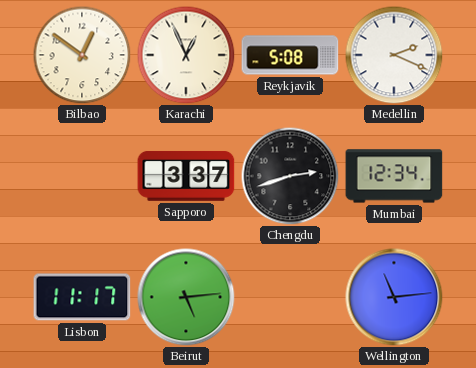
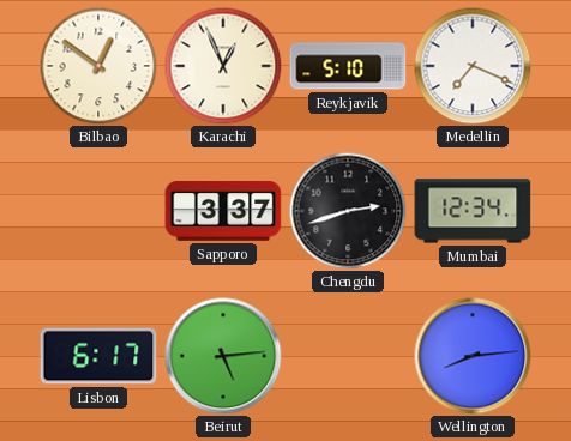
Reykjavik: 5:08 -> 5:10
Medellin: 2:19 -> 7:19
Lisbon: 11:17 -> 6:17
Wellington: 11:14 -> 8:14
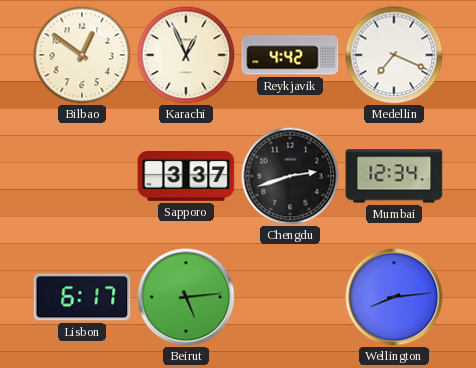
Reykjavik: 5:10 -> 4:42
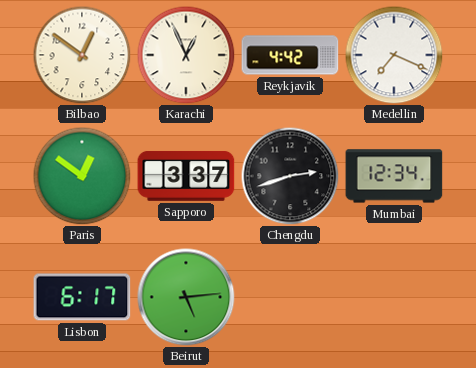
Paris: none -> 12:51
Wellington: 8:14 -> none
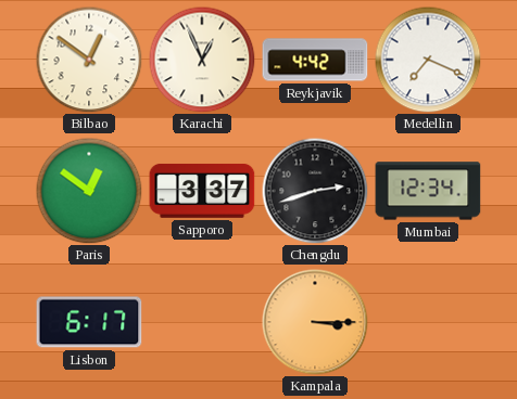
Beirut: 5:14 -> none
Kampala: none -> 3:15
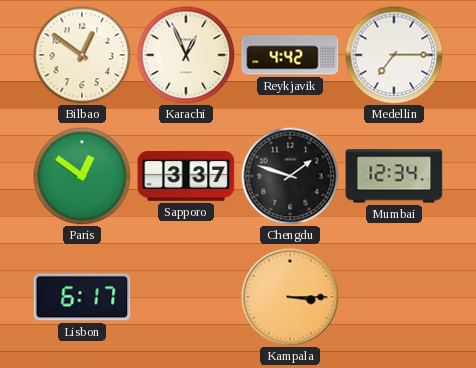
Medellin: 7:19 -> 7:15
Chengdu: 2:42 -> 1:48
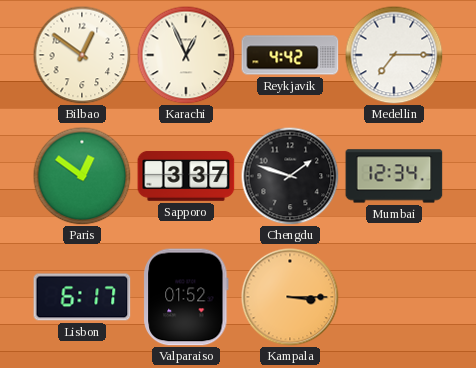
Valparaiso: none -> 01:52
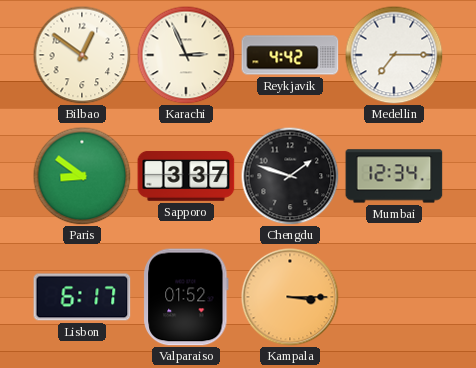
Karachi: 12:56 -> 2:56
Paris: 12:51 -> 8:51
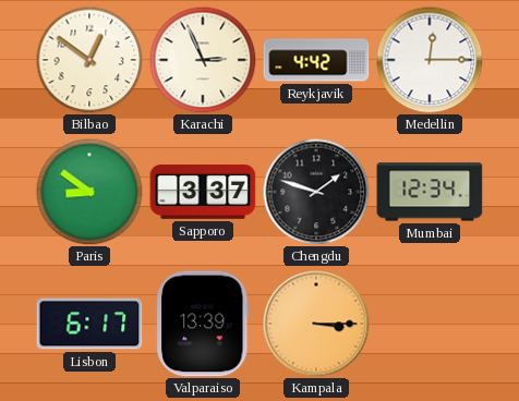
Medellin: 7:15 -> 12:15
Valparaiso: 01:52 -> 13:39
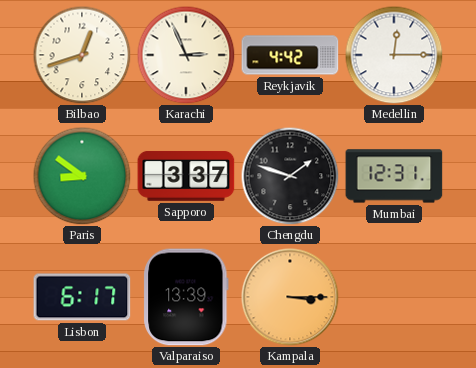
Bilbao: 12:51 -> 12:42
Mumbai: 12:34 -> 12:31
